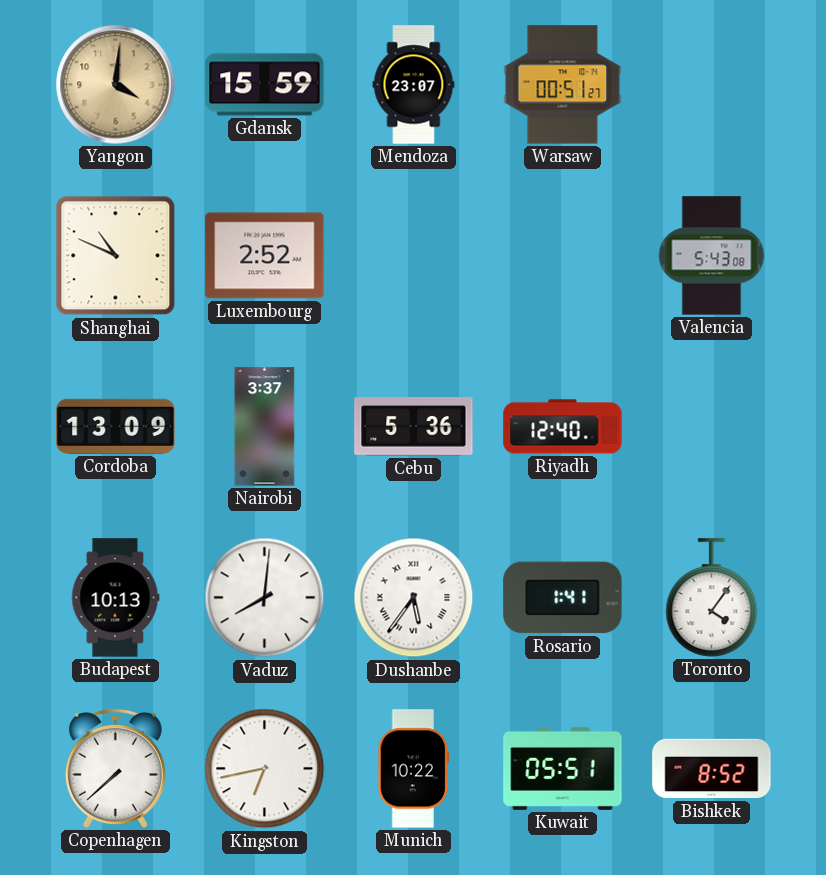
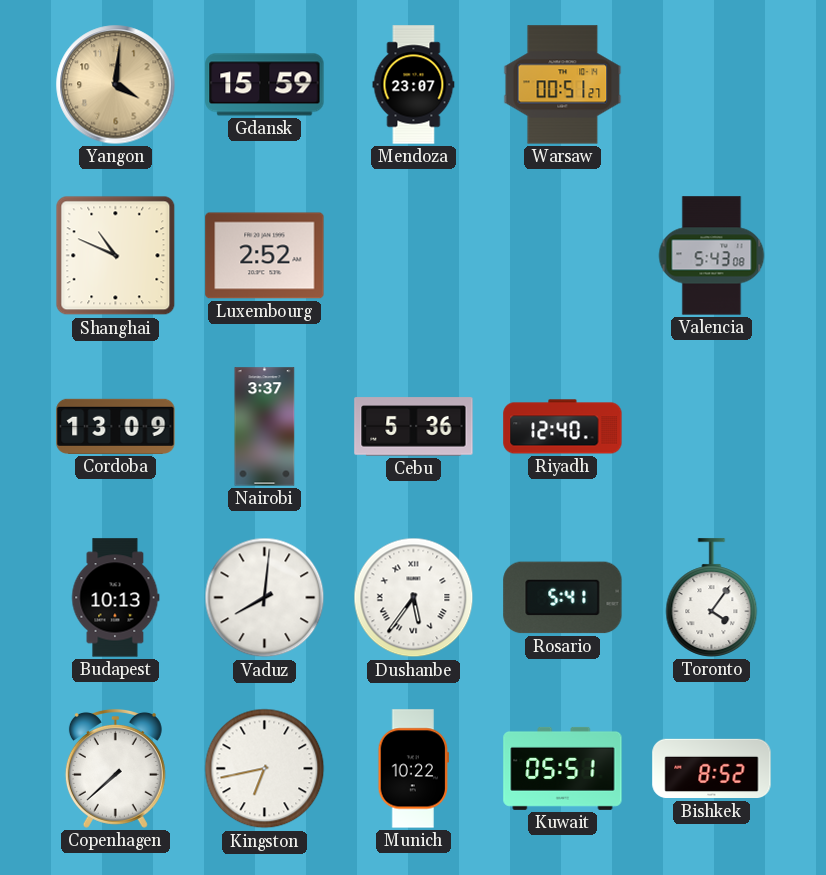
Rosario: 1:41 -> 5:41
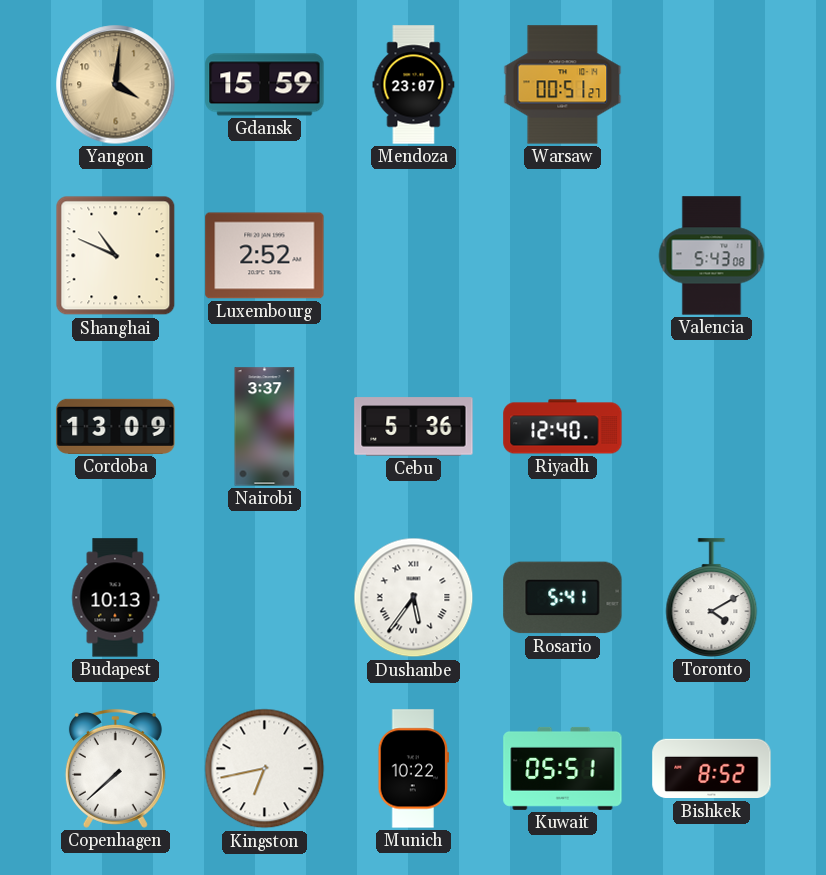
Vaduz: 8:01 -> none
Toronto: 4:06 -> 4:10
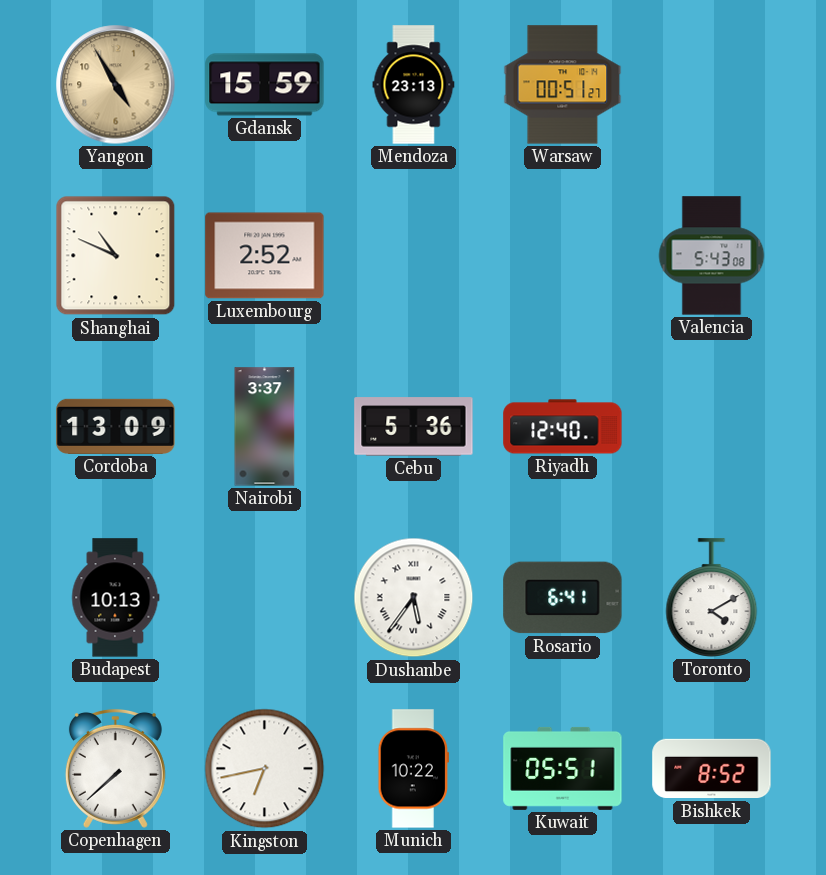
Yangon: 4:01 -> 4:55
Mendoza: 23:07 -> 23:13
Rosario: 5:41 -> 6:41
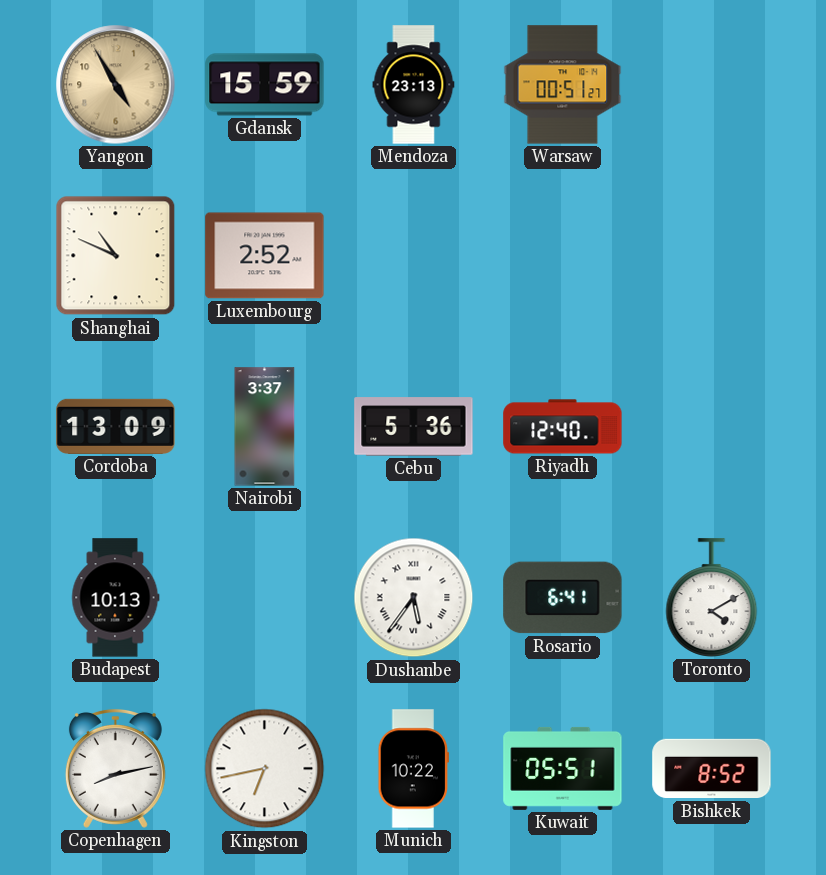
Valencia: 5:43 -> none
Copenhagen: 7:38 -> 8:13
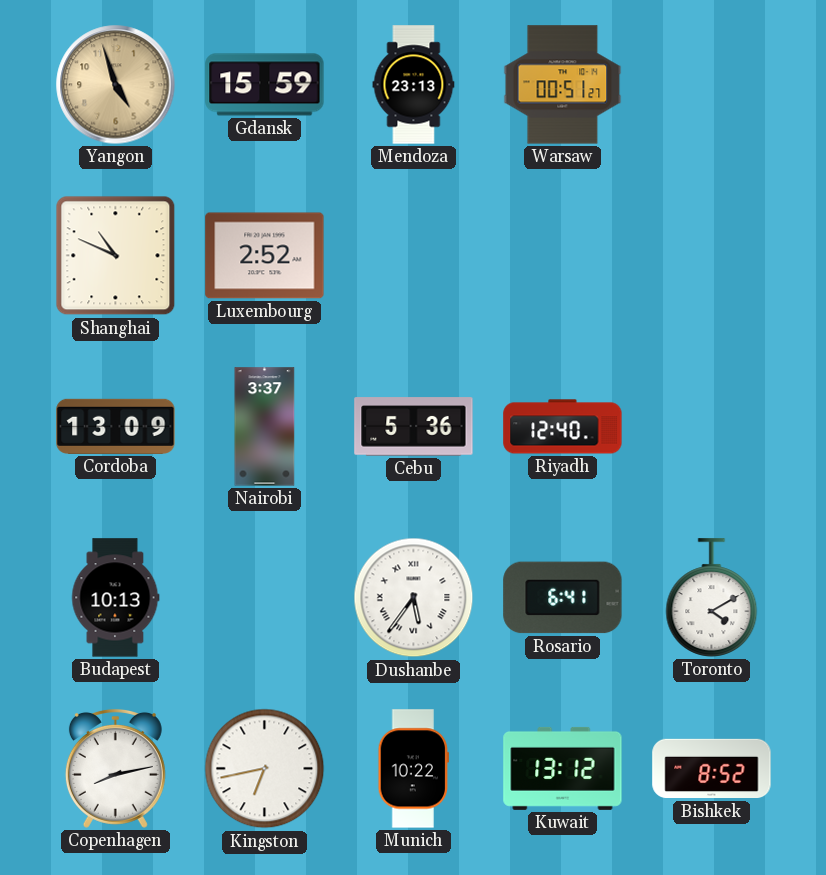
Yangon: 4:55 -> 4:57
Kuwait: 05:51 -> 13:12
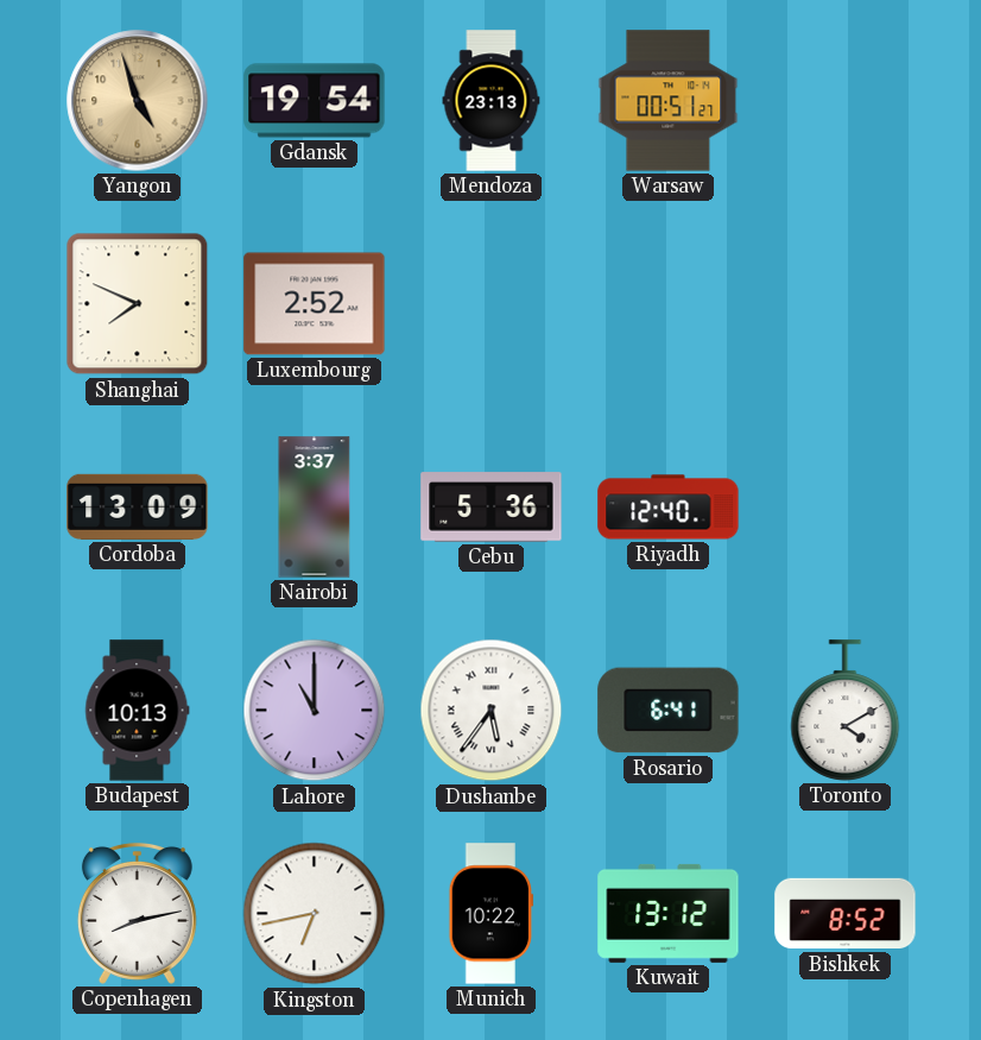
Gdansk: 15:59 -> 19:54
Shanghai: 10:49 -> 7:49
Lahore: none -> 11:00
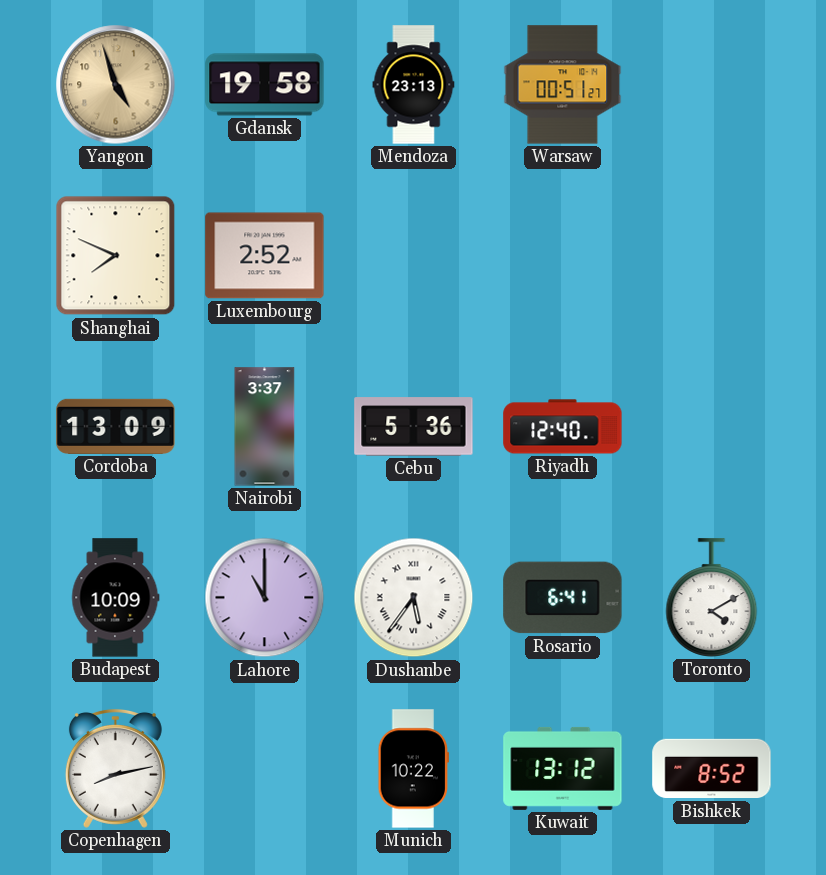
Gdansk: 19:54 -> 19:58
Budapest: 10:13 -> 10:09
Kingston: 6:43 -> none
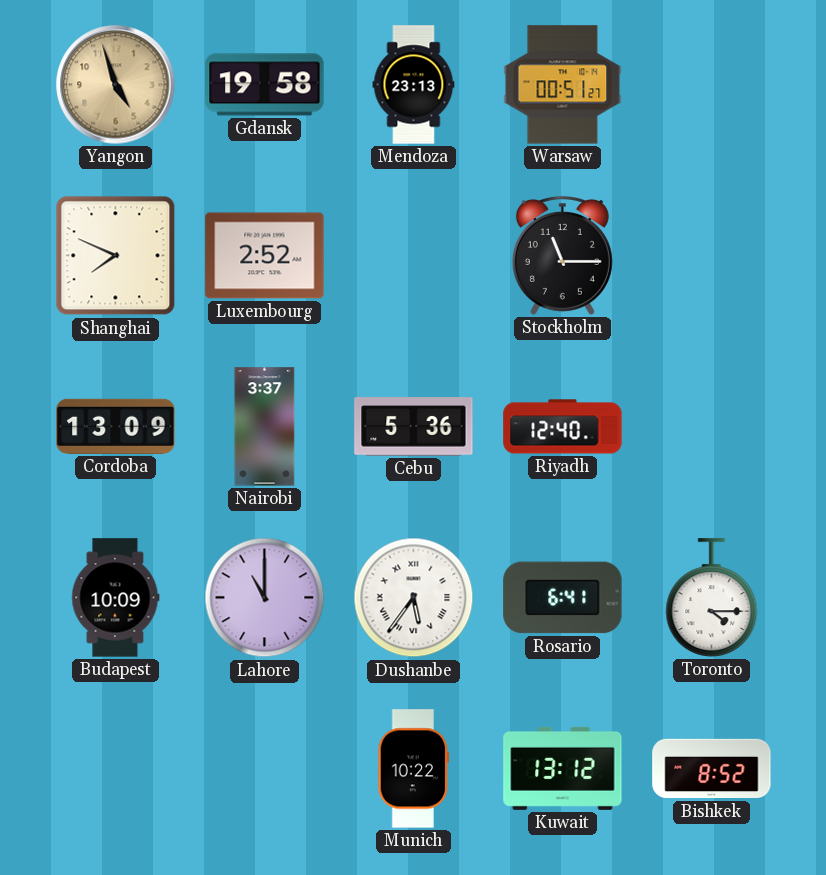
Stockholm: none -> 11:15
Toronto: 4:10 -> 4:15
Copenhagen: 8:13 -> none
